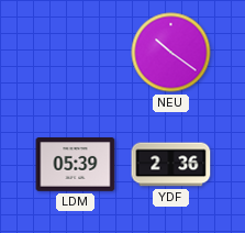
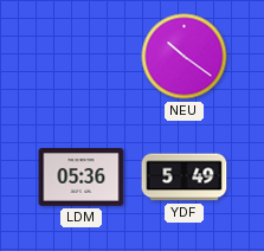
LDM: 05:39 -> 05:36
YDF: 2:36 -> 5:49
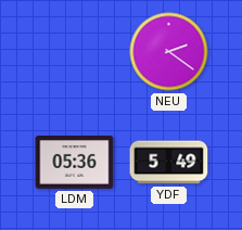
NEU: 10:21 -> 2:21
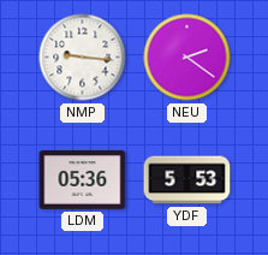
NMP: none -> 9:16
YDF: 5:49 -> 5:53
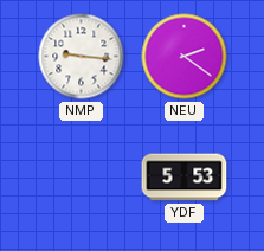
LDM: 05:36 -> none
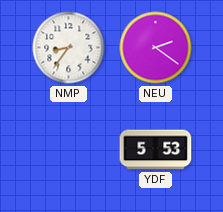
NMP: 9:16 -> 8:36
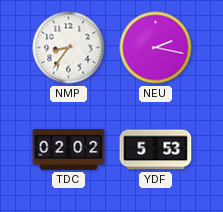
NEU: 2:21 -> 2:17
TDC: none -> 02:02
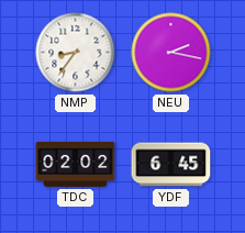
YDF: 5:53 -> 6:45
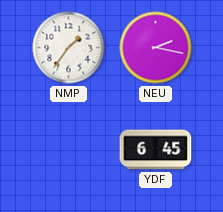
NMP: 8:36 -> 1:36
TDC: 02:02 -> none
